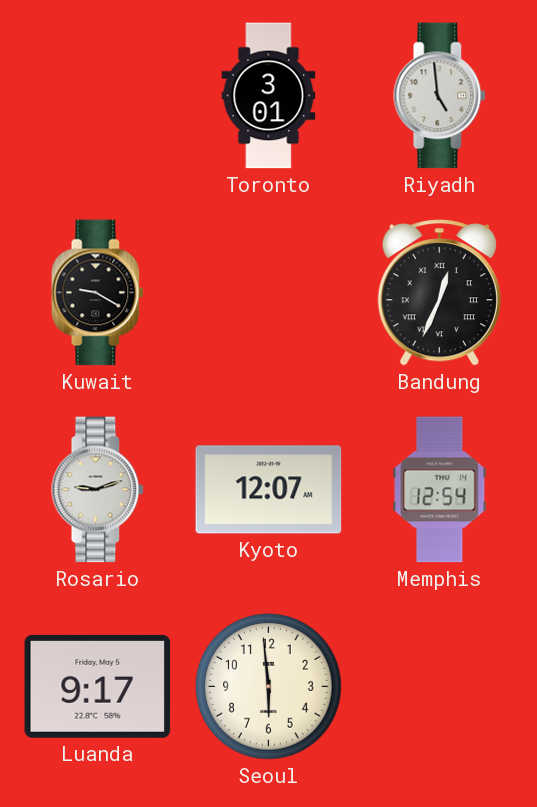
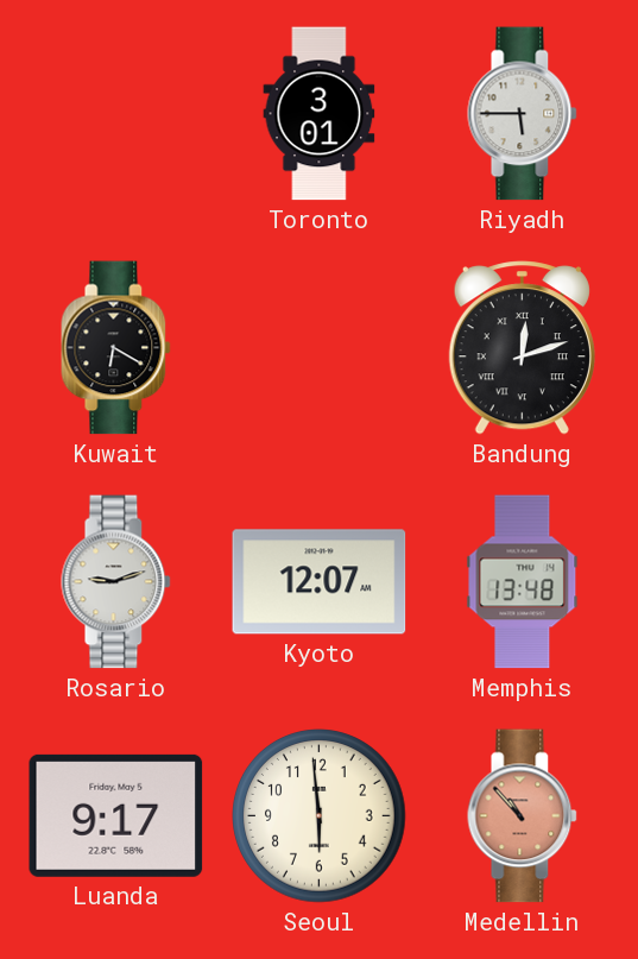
Riyadh: 4:59 -> 5:45
Kuwait: 9:20 -> 6:20
Bandung: 12:34 -> 12:12
Memphis: 12:54 -> 13:48
Medellin: none -> 10:53
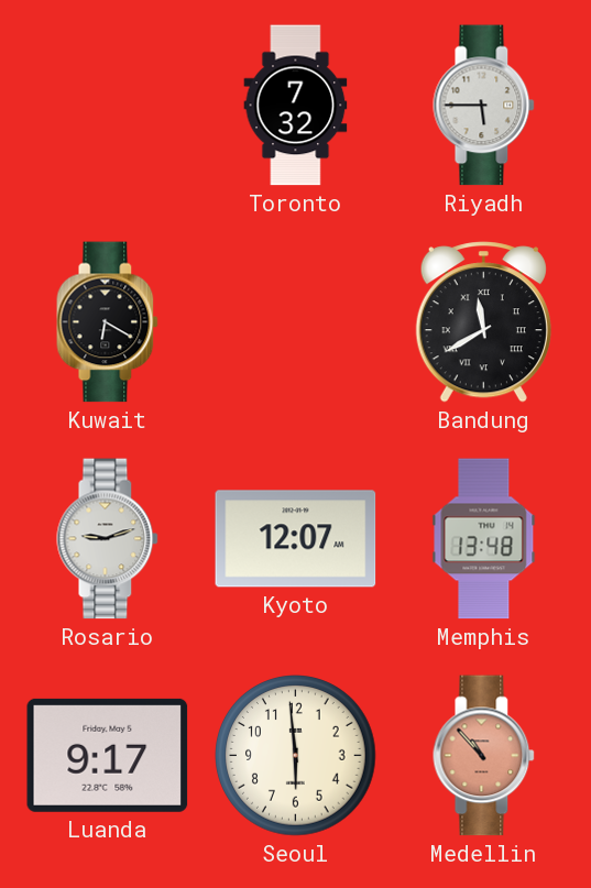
Toronto: 3:01 -> 7:32
Bandung: 12:12 -> 11:40
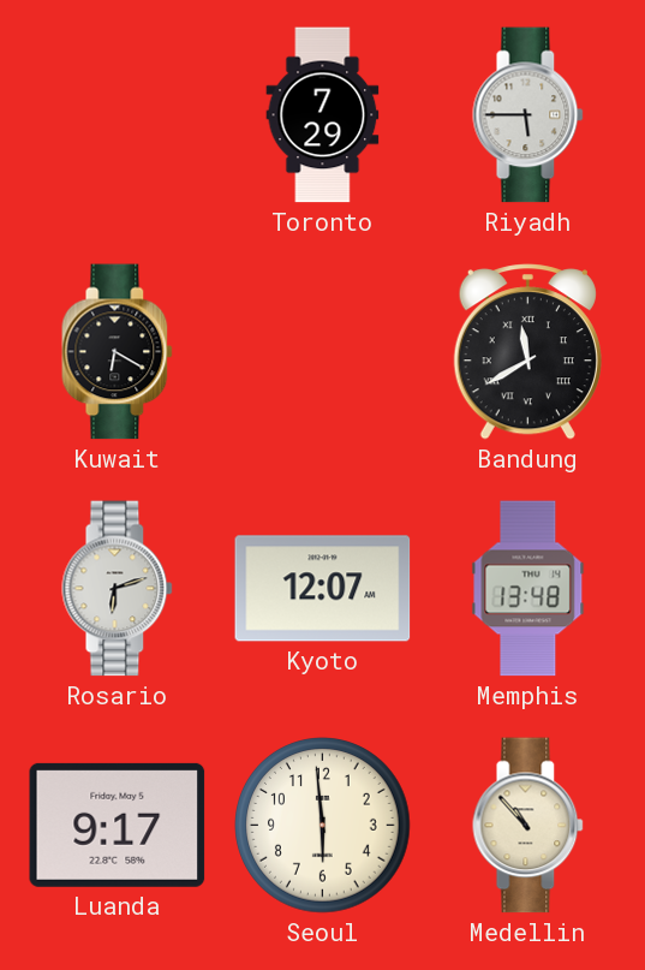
Toronto: 7:32 -> 7:29
Rosario: 9:12 -> 6:12
Medellin dial: salmon -> cream
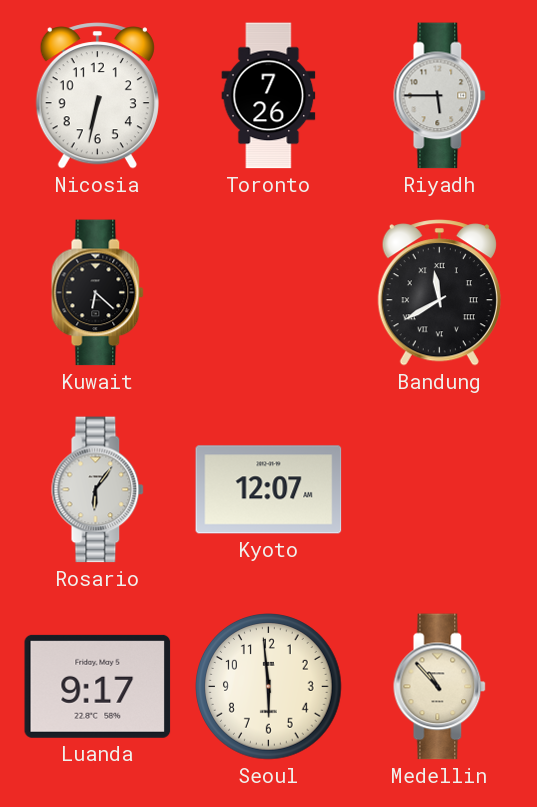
Nicosia: none -> 6:32
Toronto: 7:29 -> 7:26
Kuwait: 6:20 -> 6:22
Rosario: 6:12 -> 6:06
Memphis: 13:48 -> none
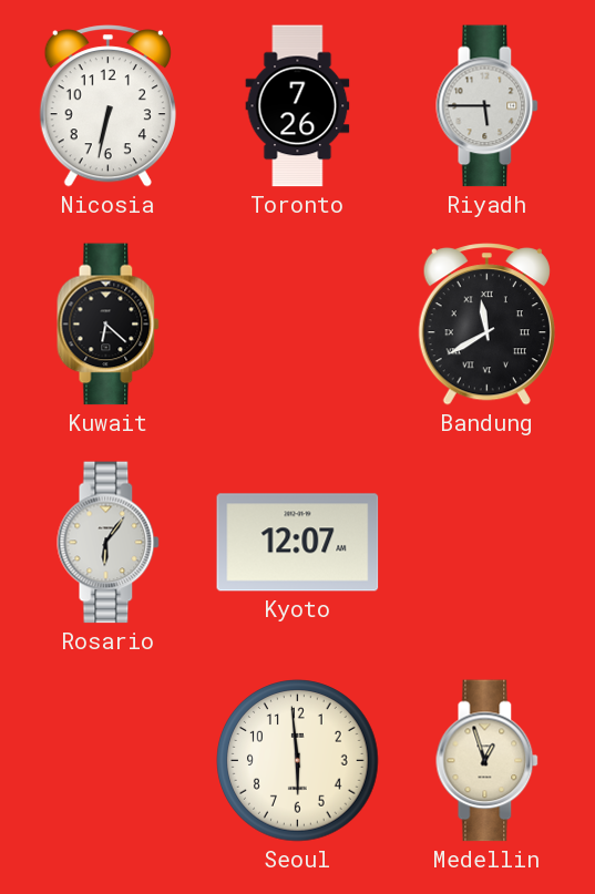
Luanda: 9:17 -> none
Medellin: 10:53 -> 12:57
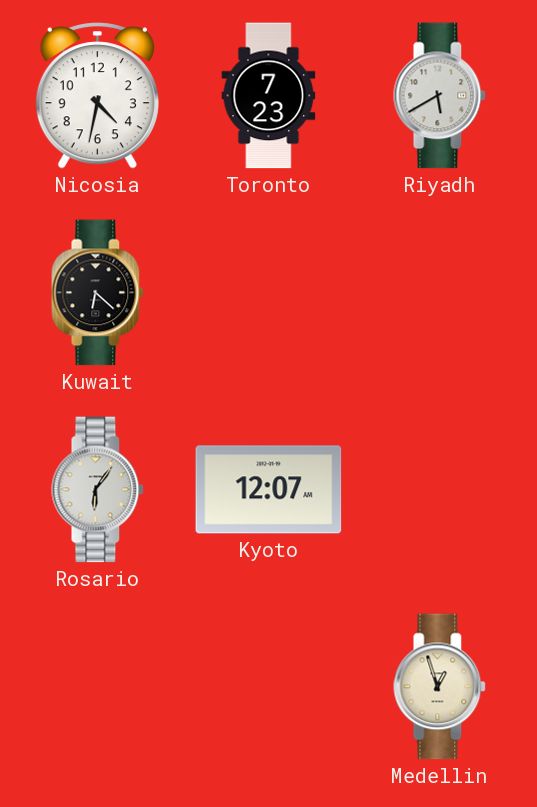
Nicosia: 6:32 -> 4:32
Toronto: 7:26 -> 7:23
Riyadh: 5:45 -> 5:40
Bandung: 11:40 -> none
Seoul: 5:59 -> none
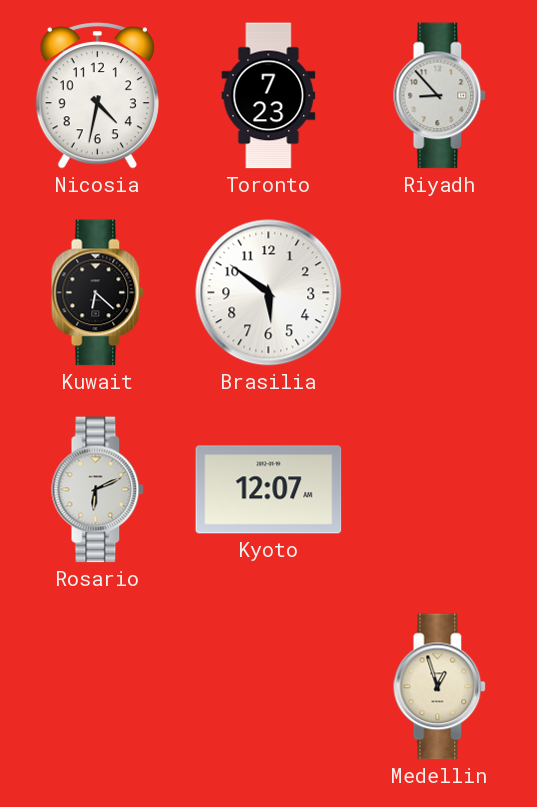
Riyadh: 5:40 -> 8:53
Brasilia: none -> 5:51
Rosario: 6:06 -> 6:11
